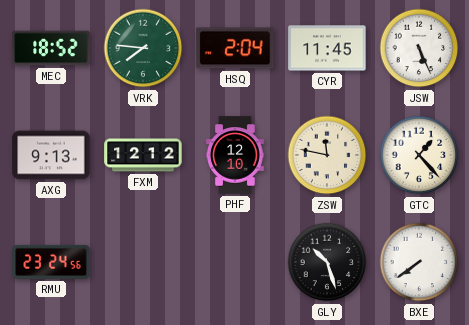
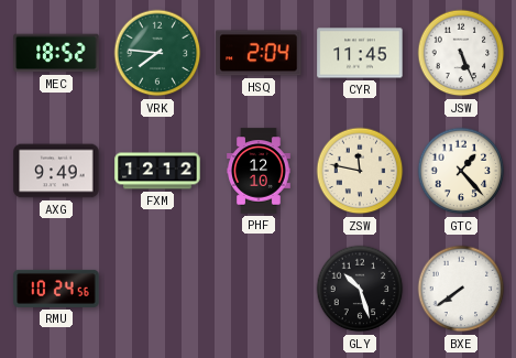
AXG: 9:13 -> 9:49
RMU: 23:24 -> 10:24
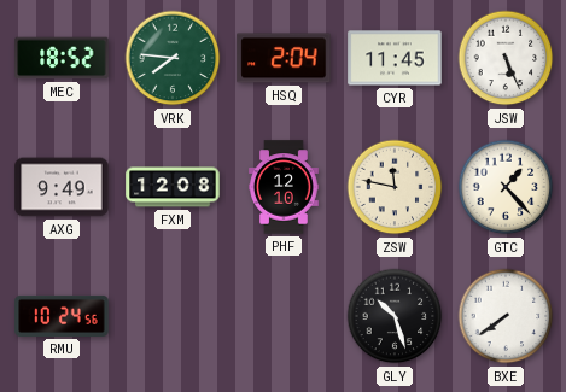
FXM: 12:12 -> 12:08
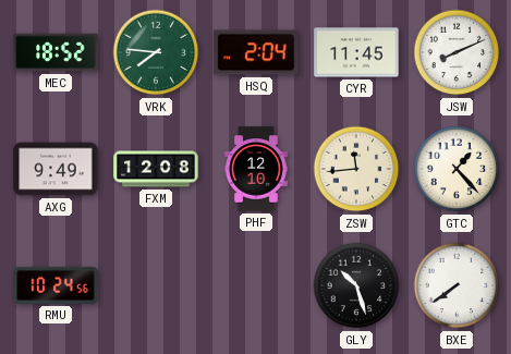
JSW: 5:26 -> 8:11
ZSW: 11:47 -> 11:44
